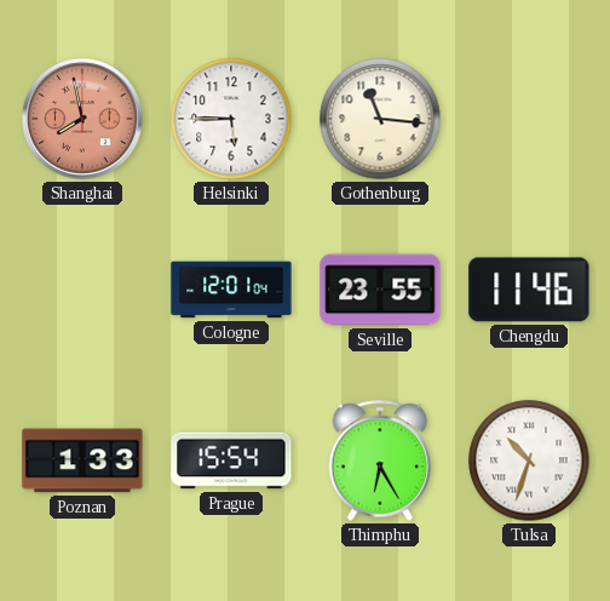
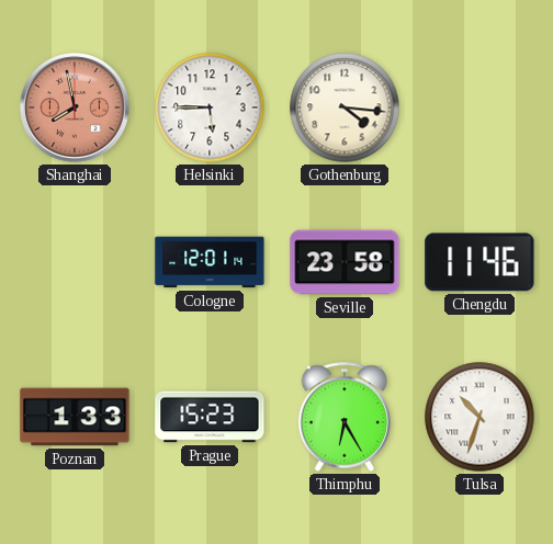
Gothenburg: 11:16 -> 4:16
Cologne: 12:01:04 -> 12:01:14
Seville: 23:55 -> 23:58
Prague: 15:54 -> 15:23
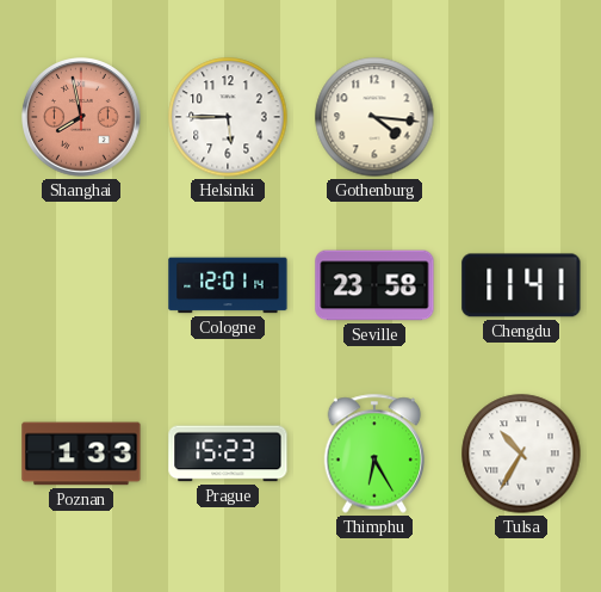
Chengdu: 11:46 -> 11:41
Tulsa: 10:33 -> 10:35
